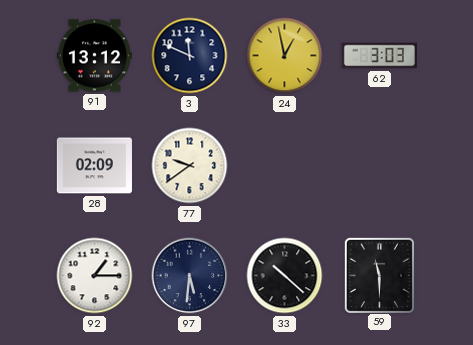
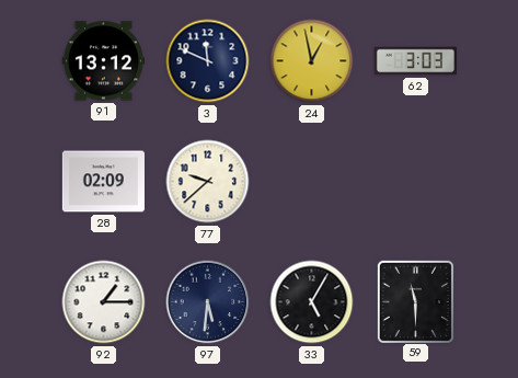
77: 9:39 -> 9:38
33: 10:22 -> 5:05
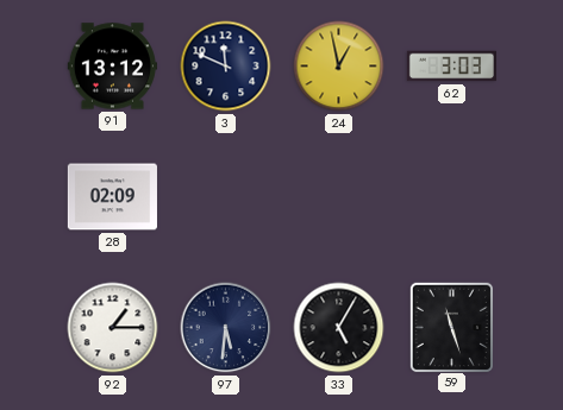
77: 9:38 -> none
59: 11:30 -> 11:27
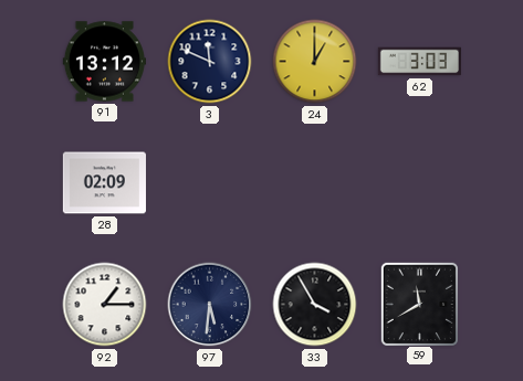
24: 12:58 -> 1:00
33: 5:05 -> 3:55
59: 11:27 -> 11:40
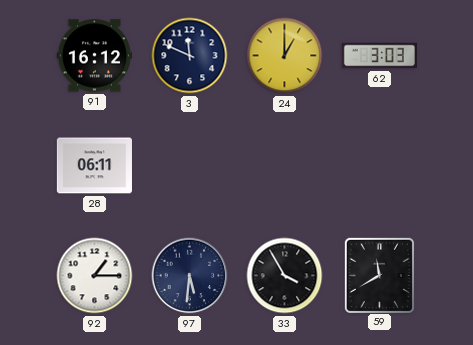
91: 13:12 -> 16:12
28: 02:09 -> 06:11
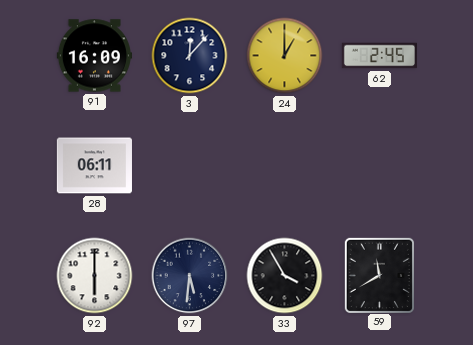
91: 16:12 -> 16:09
3: 11:49 -> 12:07
62: 3:03 -> 2:45
92: 1:15 -> 6:00
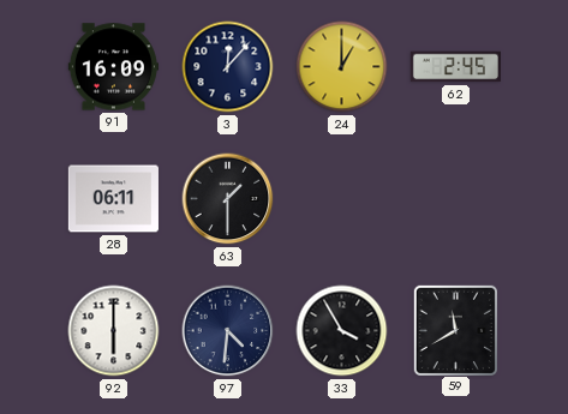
63: none -> 1:30
97: 5:31 -> 4:31
